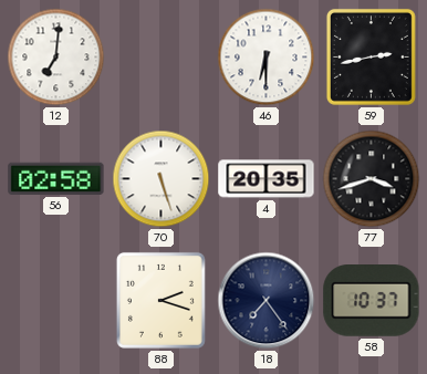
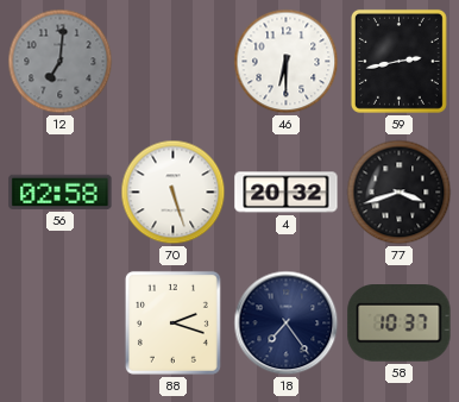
12 dial: white -> grey
4: 20:35 -> 20:32
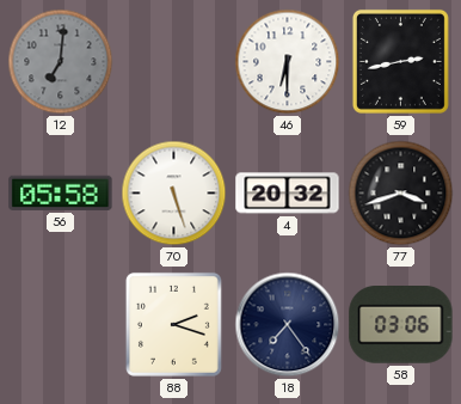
56: 02:58 -> 05:58
58: 10:37 -> 03:06
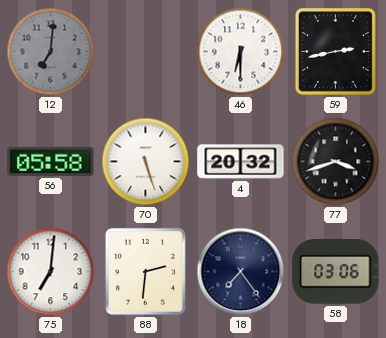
75: none -> 7:01
88: 2:18 -> 2:31
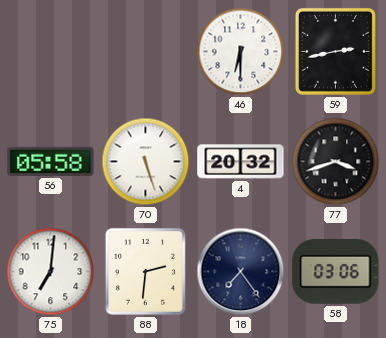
12: 7:01 -> none
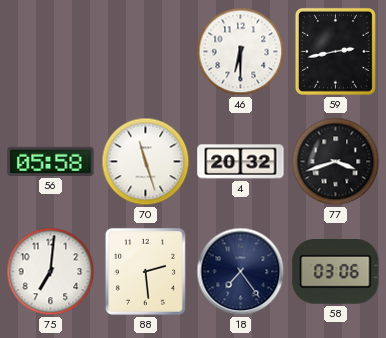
70: 5:27 -> 11:27
88: 2:31 -> 2:29
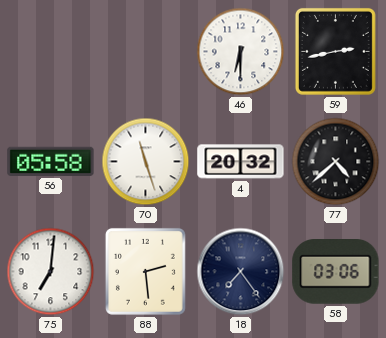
77: 3:42 -> 4:38
